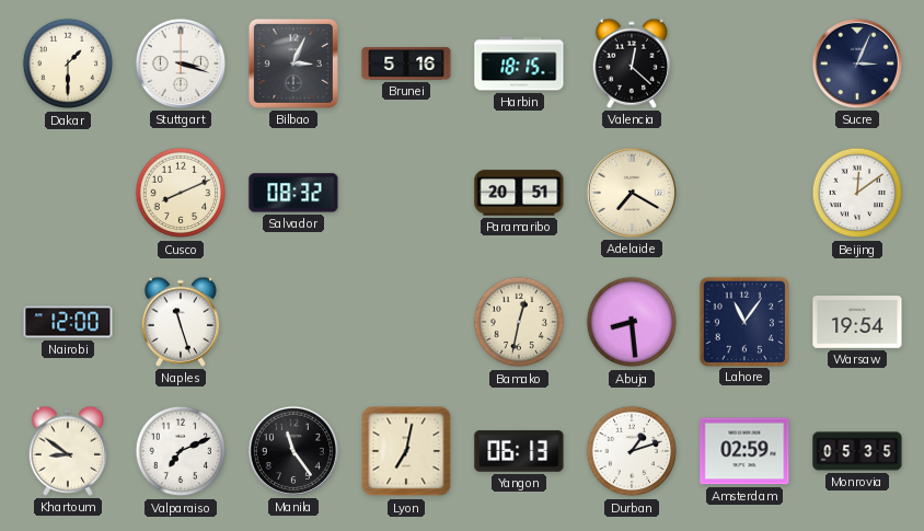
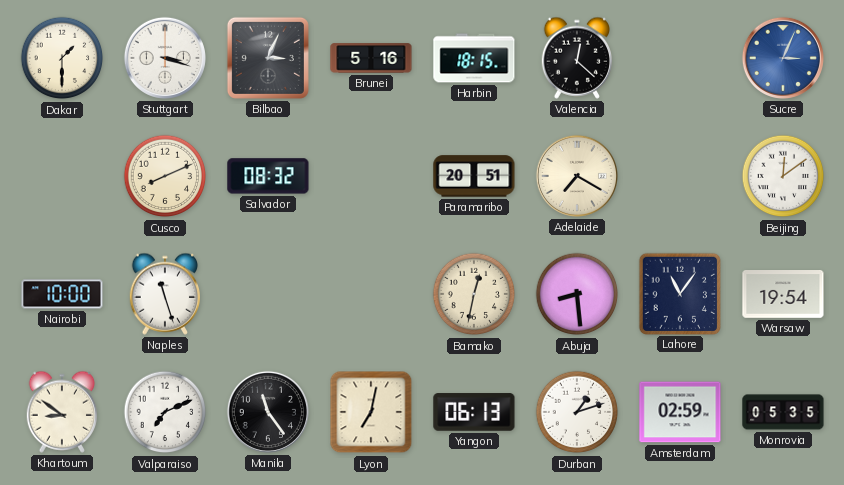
Sucre dial: navy -> blue
Nairobi: 12:00 -> 10:00
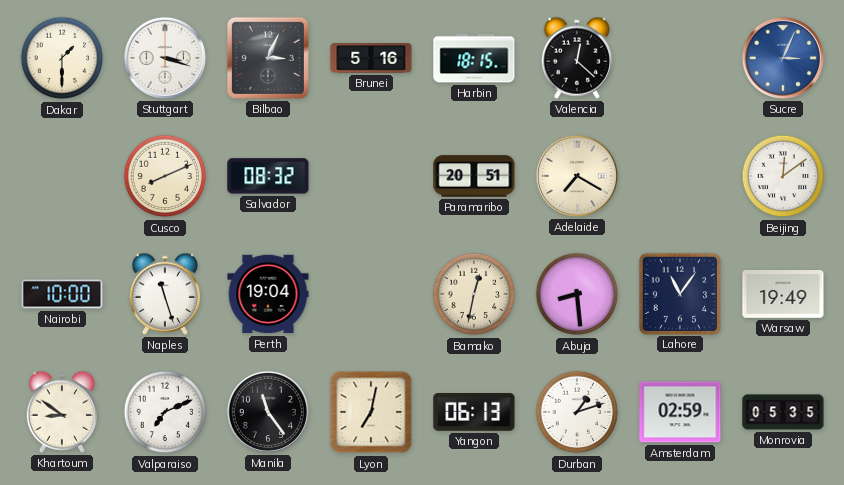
Perth: none -> 19:04
Warsaw: 19:54 -> 19:49
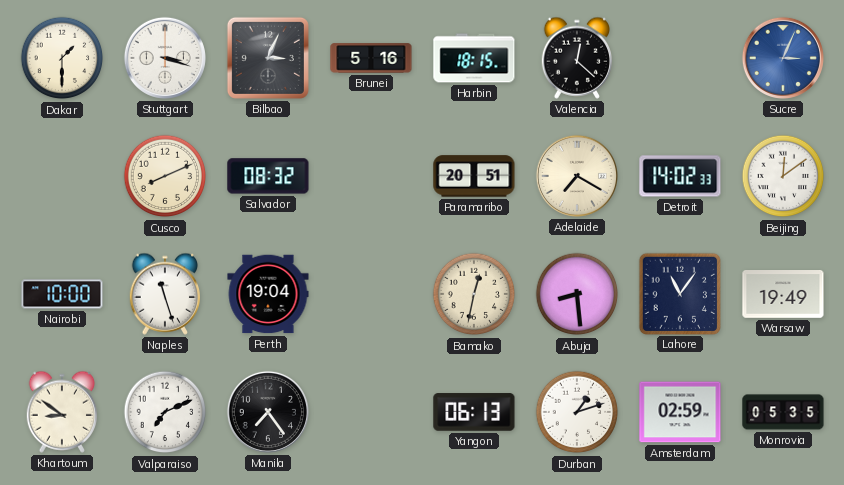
Detroit: none -> 14:02
Manila: 11:24 -> 7:24
Lyon: 7:02 -> none
